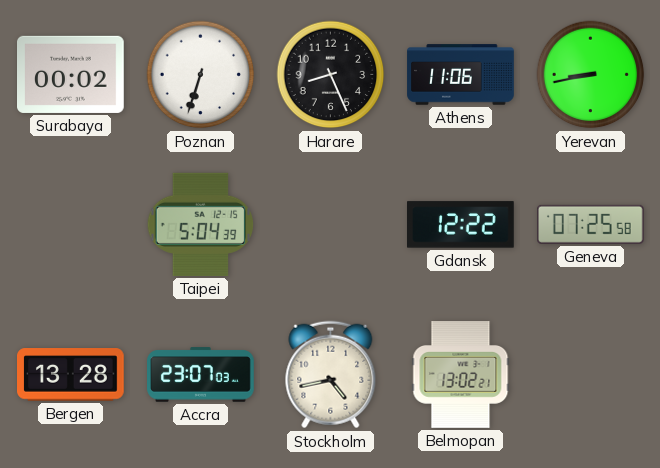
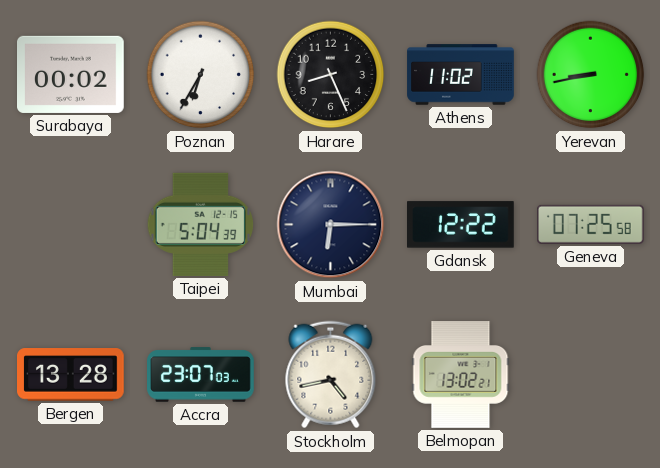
Poznan: 6:33 -> 6:35
Athens: 11:06 -> 11:02
Mumbai: none -> 6:15
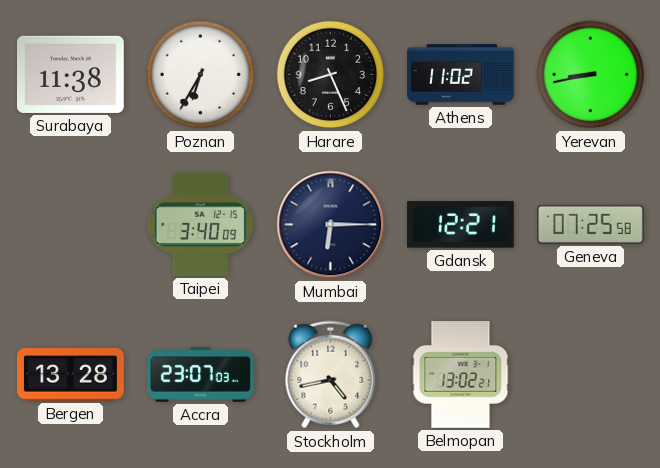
Surabaya: 00:02 -> 11:38
Taipei: 5:04 -> 3:40
Gdansk: 12:22 -> 12:21
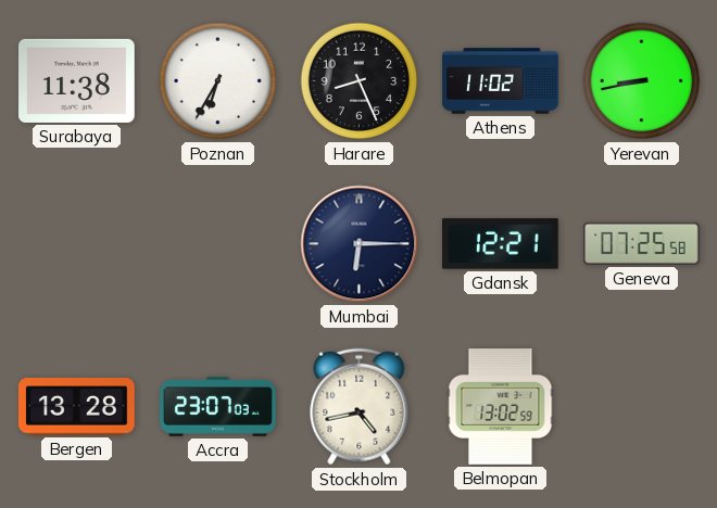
Taipei: 3:40 -> none
Belmopan: 13:02:21 -> 13:02:59
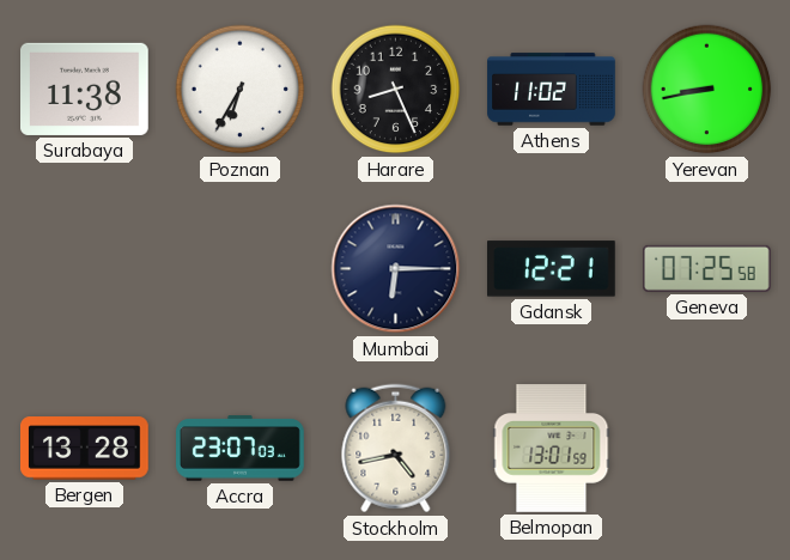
Belmopan: 13:02 -> 13:01
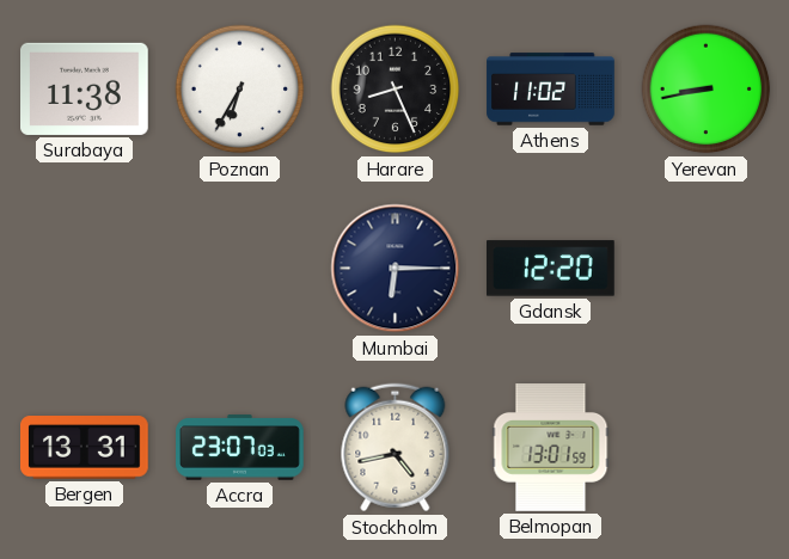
Gdansk: 12:21 -> 12:20
Geneva: 07:25 -> none
Bergen: 13:28 -> 13:31
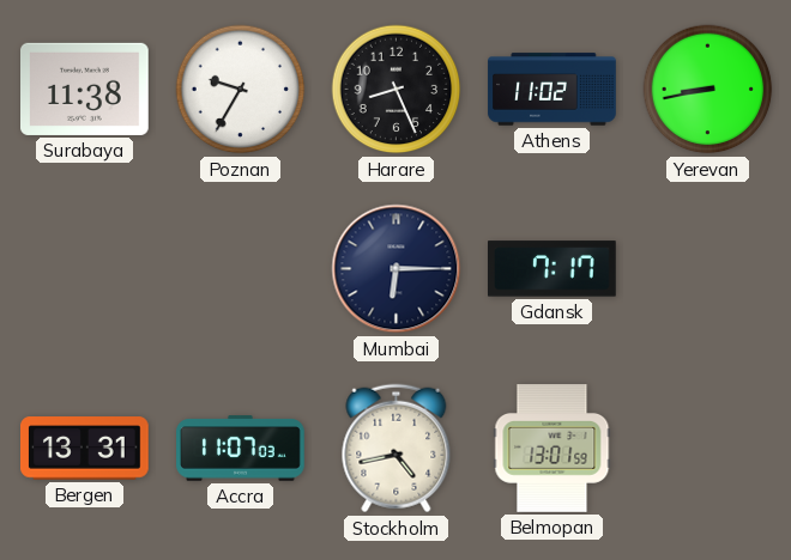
Poznan: 6:35 -> 9:35
Gdansk: 12:20 -> 7:17
Accra: 23:07 -> 11:07
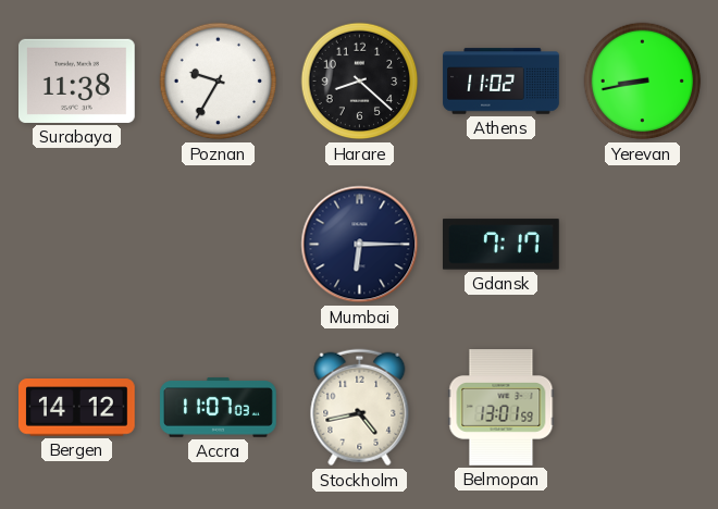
Harare: 8:26 -> 8:22
Bergen: 13:31 -> 14:12
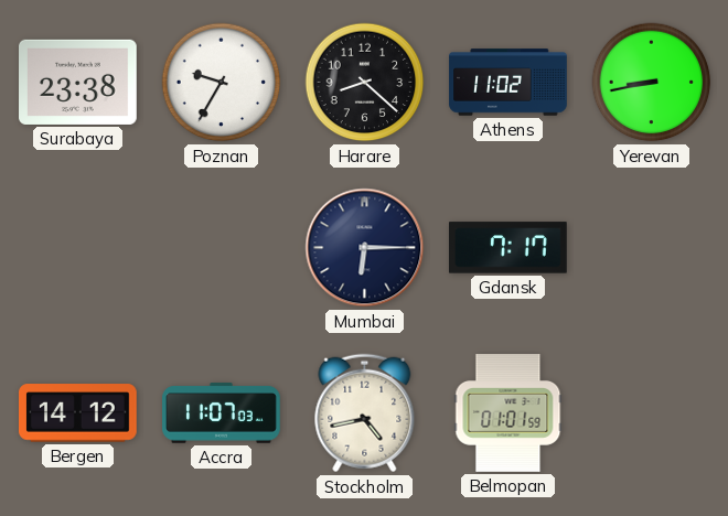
Surabaya: 11:38 -> 23:38
Belmopan: 13:01 -> 01:01
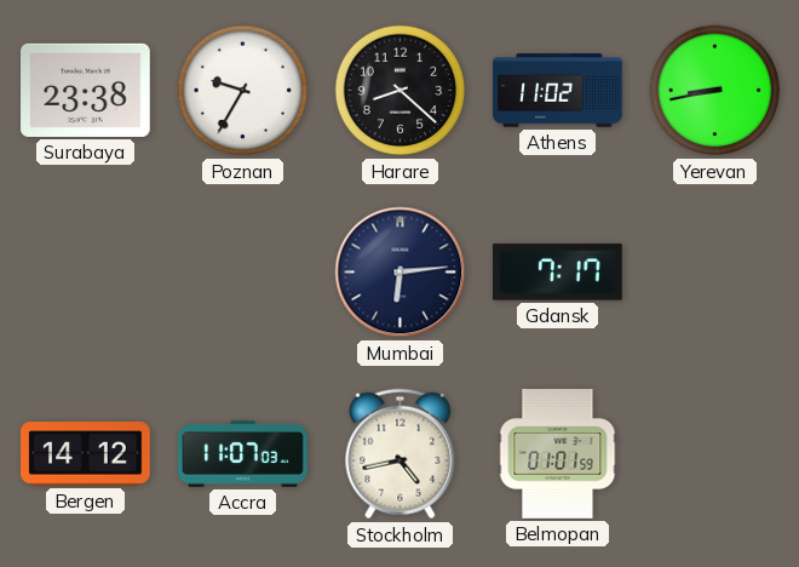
Mumbai: 6:15 -> 6:14
